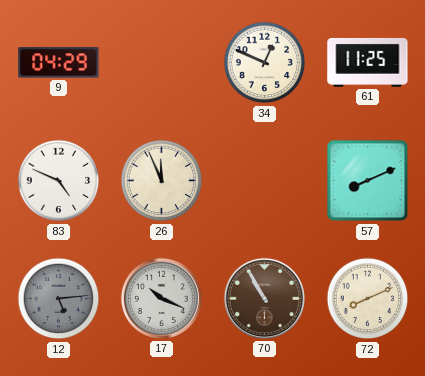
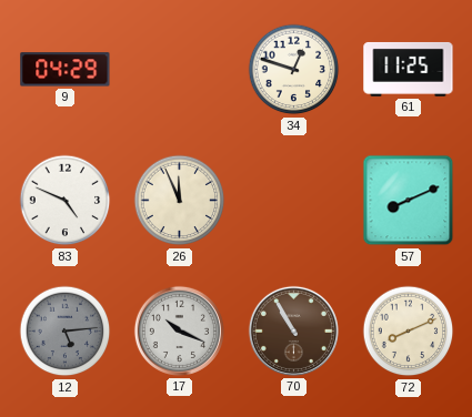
34: 12:49 -> 12:48
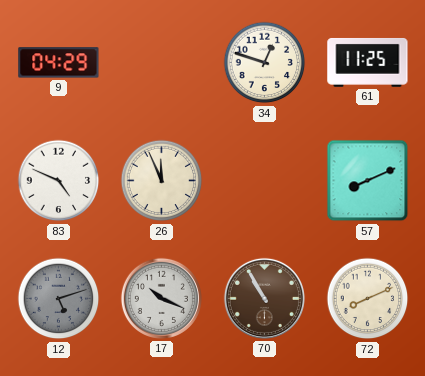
12: 5:14 -> 5:12
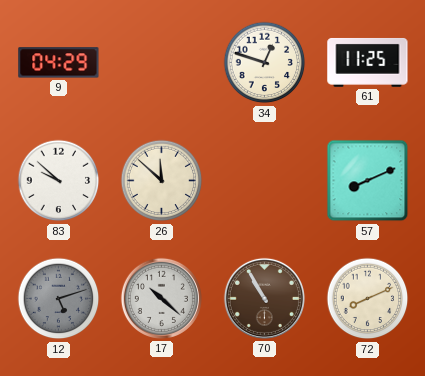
83: 4:49 -> 9:52
26: 11:56 -> 11:52
17: 10:19 -> 10:22
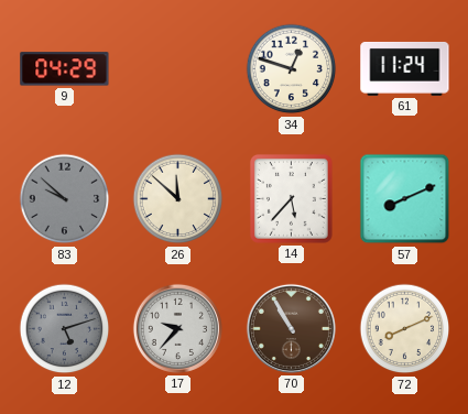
61: 11:25 -> 11:24
83 dial: white -> grey
14: none -> 5:37
17: 10:22 -> 9:37
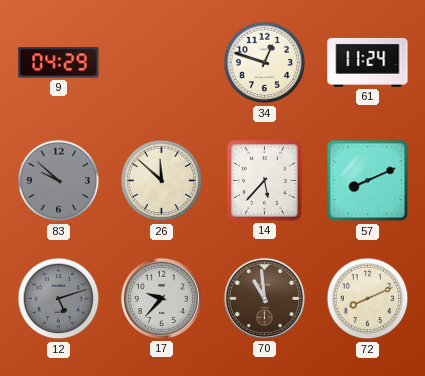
70: 10:55 -> 10:59
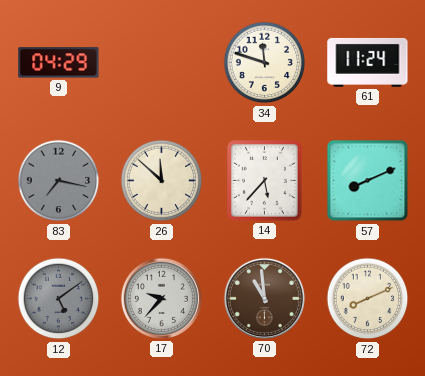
34: 12:48 -> 11:48
83: 9:52 -> 7:17
12: 5:12 -> 5:09
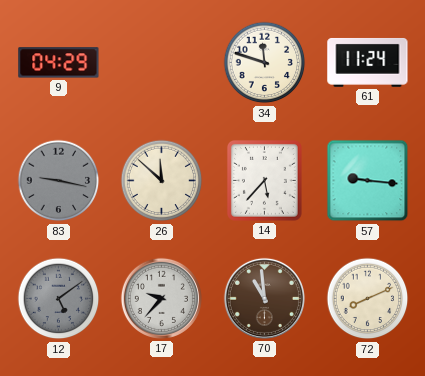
83: 7:17 -> 9:17
57: 8:11 -> 9:16
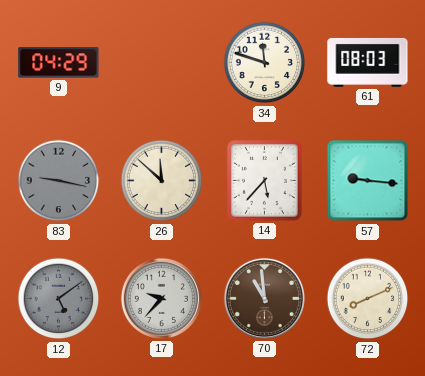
61: 11:24 -> 08:03
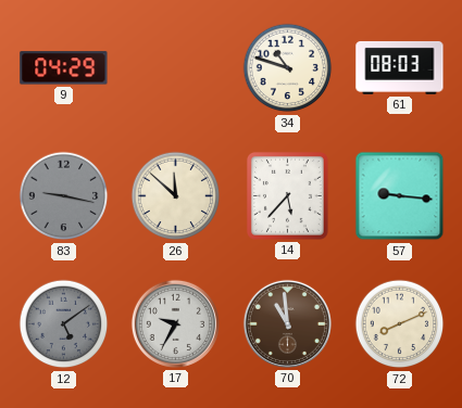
34: 11:48 -> 10:48
17: 9:37 -> 9:35
